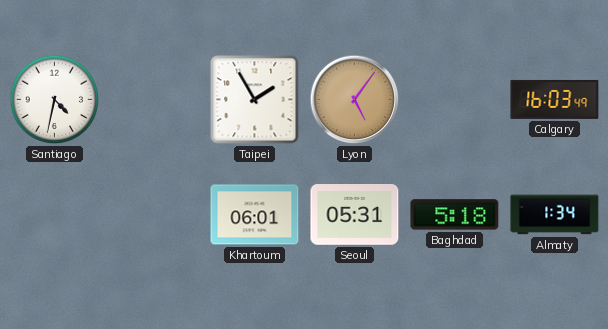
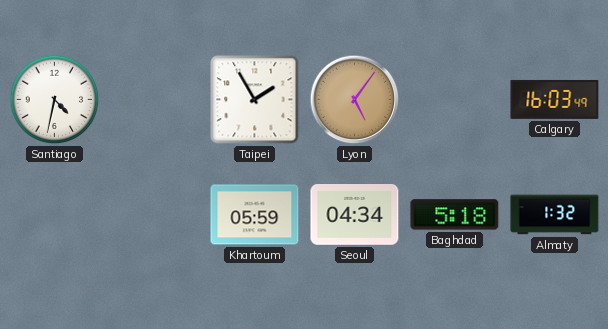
Khartoum: 06:01 -> 05:59
Seoul: 05:31 -> 04:34
Almaty: 1:34 -> 1:32
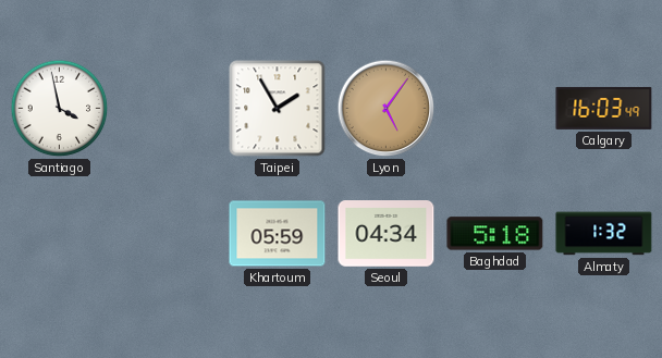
Santiago: 4:32 -> 3:58
